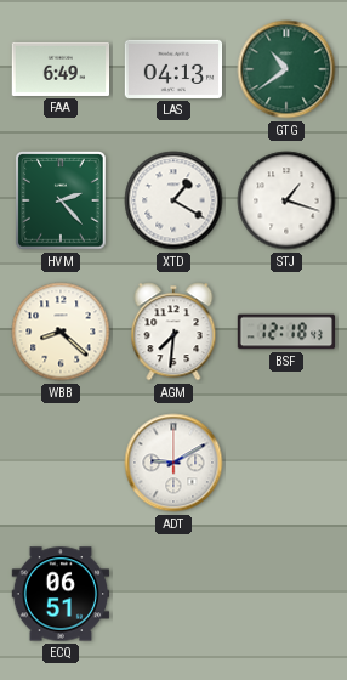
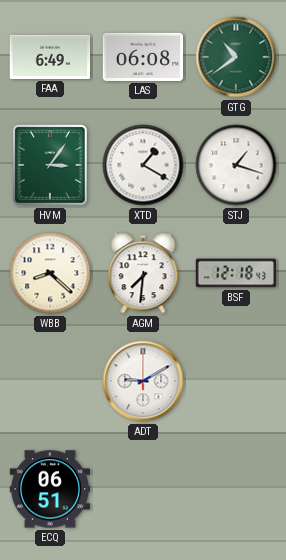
LAS: 04:13 -> 06:08
HVM: 2:23 -> 3:06
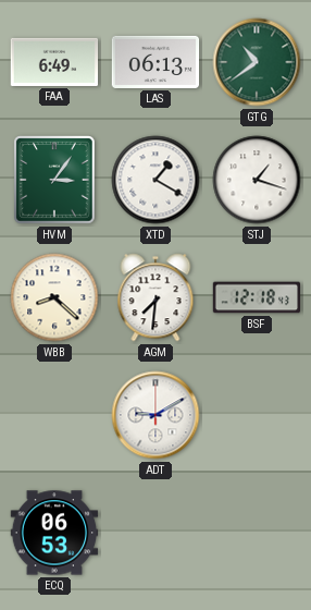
LAS: 06:08 -> 06:13
ECQ: 06:51 -> 06:53
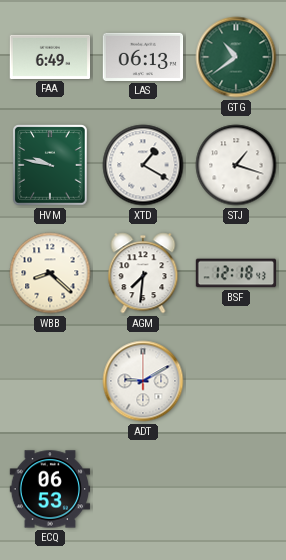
HVM: 3:06 -> 9:47
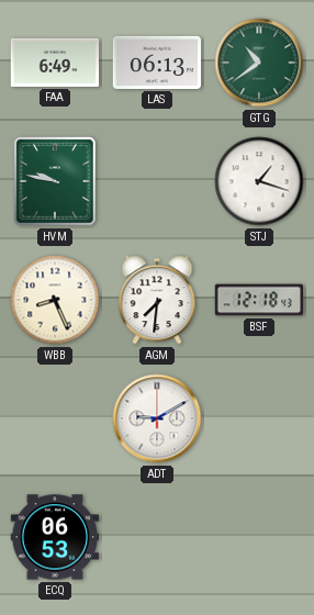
XTD: 1:20 -> none
WBB: 8:22 -> 8:26
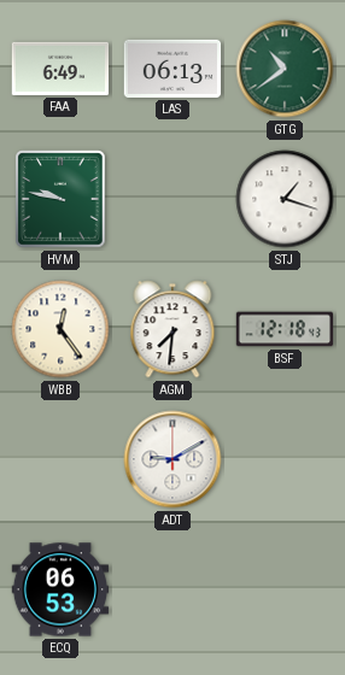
WBB: 8:26 -> 12:24
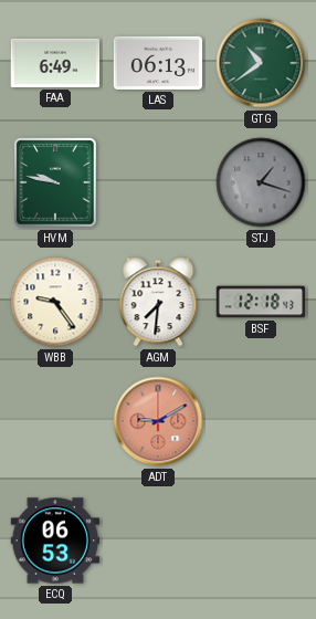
STJ dial: white -> grey
WBB: 12:24 -> 9:24
ADT dial: white -> salmon
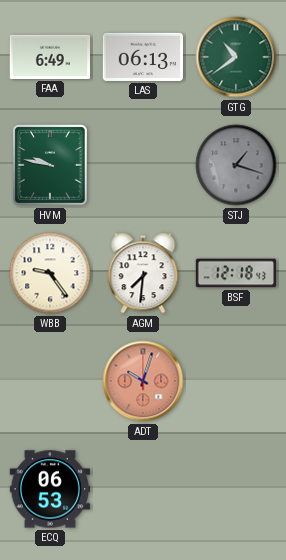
ADT: 9:10 -> 10:03
